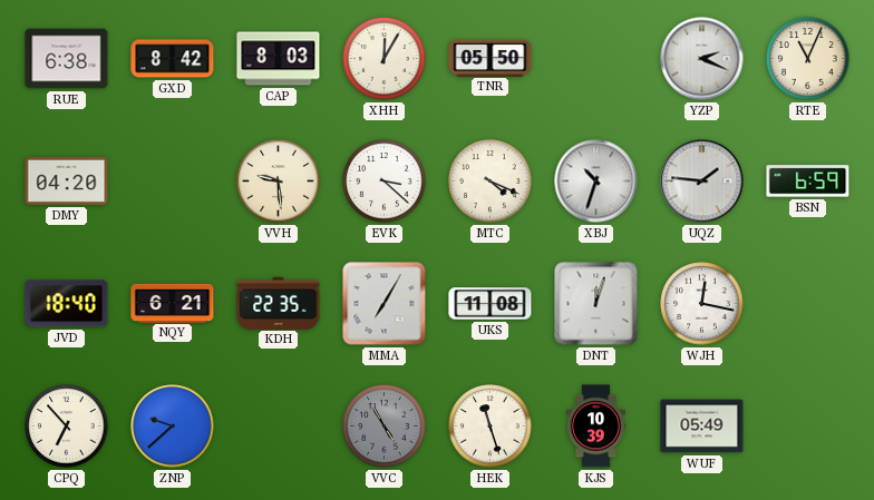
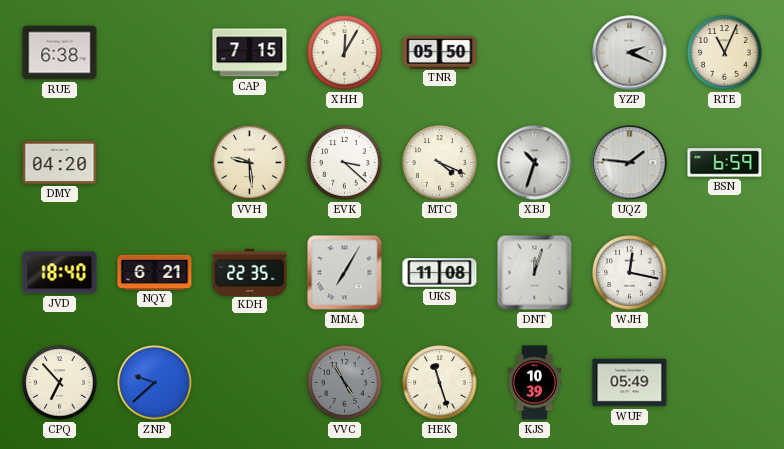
GXD: 8:42 -> none
CAP: 8:03 -> 7:15
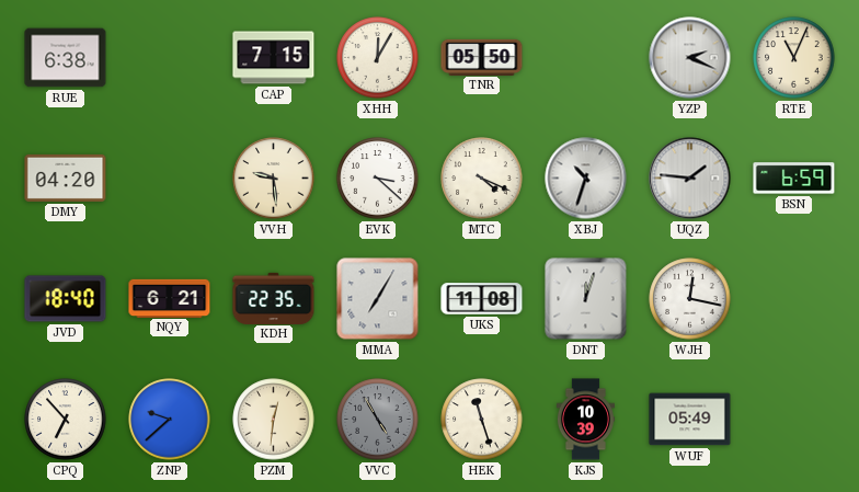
PZM: none -> 12:31
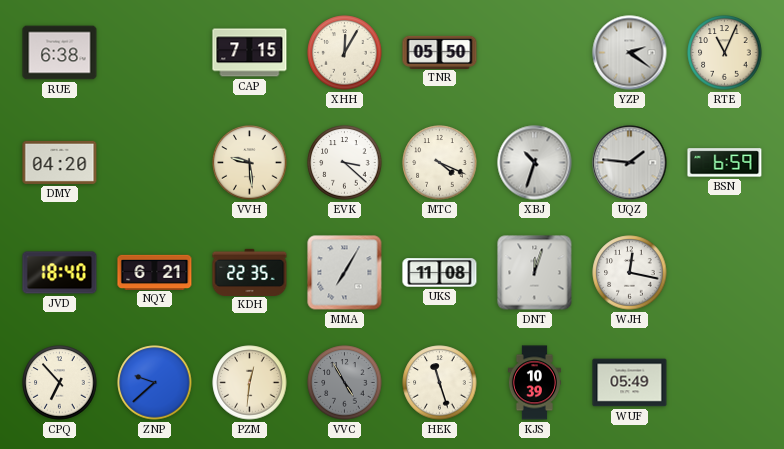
YZP: 2:19 -> 2:21
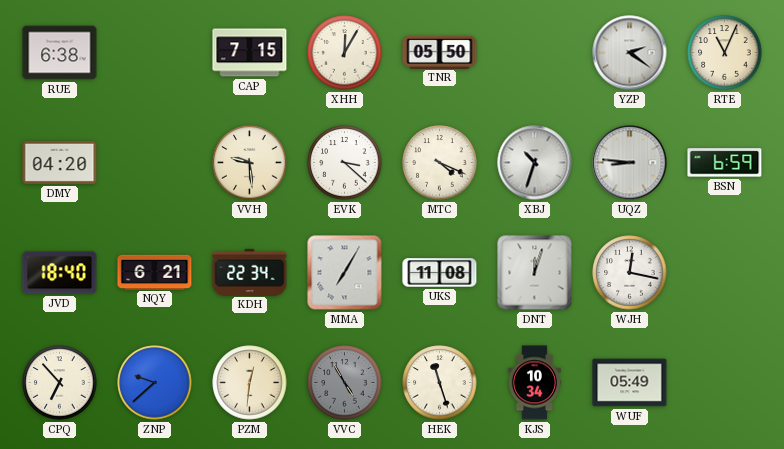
UQZ: 1:46 -> 8:46
KDH: 22:35 -> 22:34
KJS: 10:39 -> 10:34
